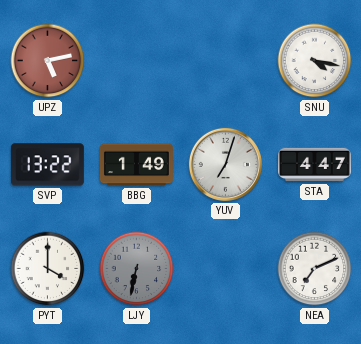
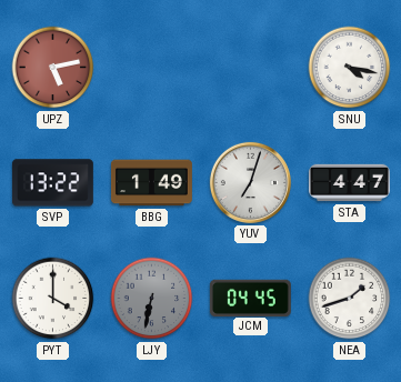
JCM: none -> 04:45
NEA: 7:11 -> 1:42
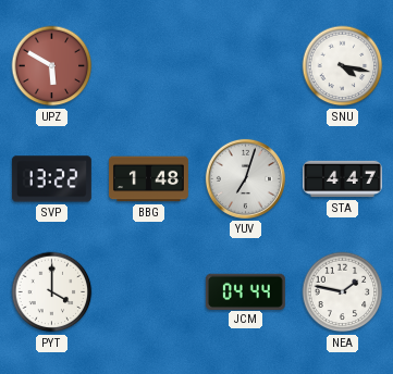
UPZ: 5:13 -> 5:50
BBG: 1:49 -> 1:48
LJY: 6:32 -> none
JCM: 04:45 -> 04:44
NEA: 1:42 -> 1:47
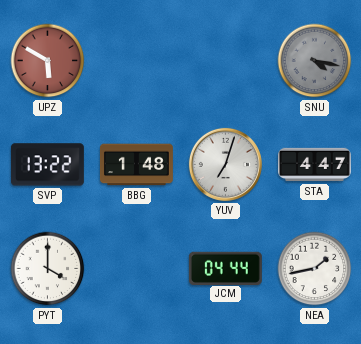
SNU dial: white -> grey
NEA: 1:47 -> 1:43
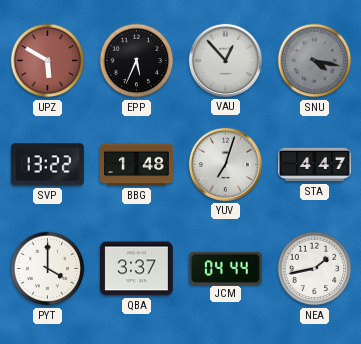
EPP: none -> 5:34
VAU: none -> 12:53
QBA: none -> 3:37
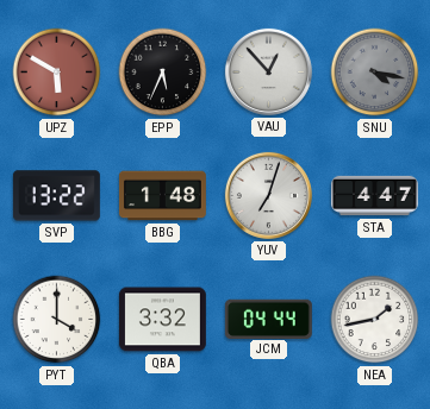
QBA: 3:37 -> 3:32
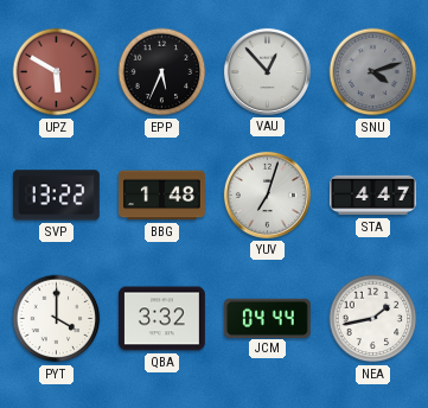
SNU: 4:17 -> 4:12
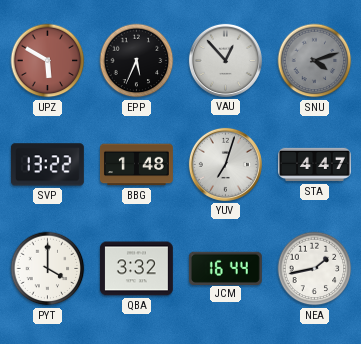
JCM: 04:44 -> 16:44
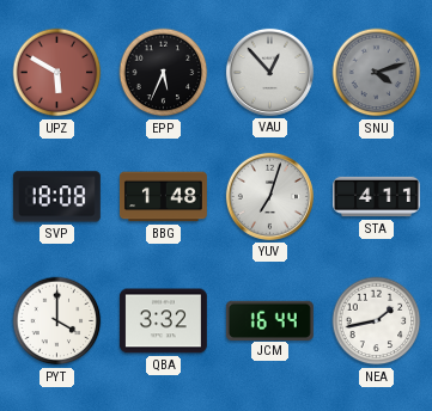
SVP: 13:22 -> 18:08
STA: 4:47 -> 4:11
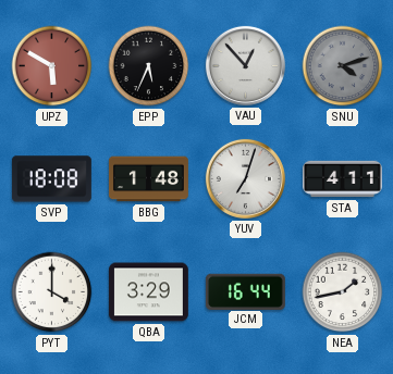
QBA: 3:32 -> 3:29
